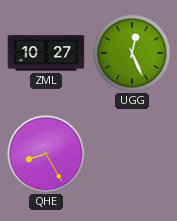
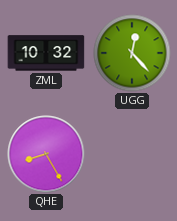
ZML: 10:27 -> 10:32
UGG: 12:26 -> 12:23
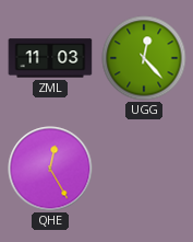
ZML: 10:32 -> 11:03
QHE: 8:25 -> 12:25
